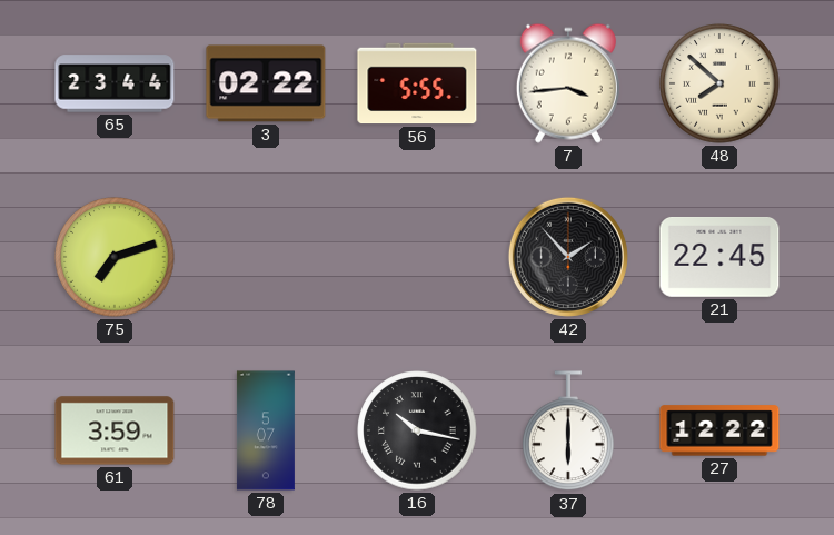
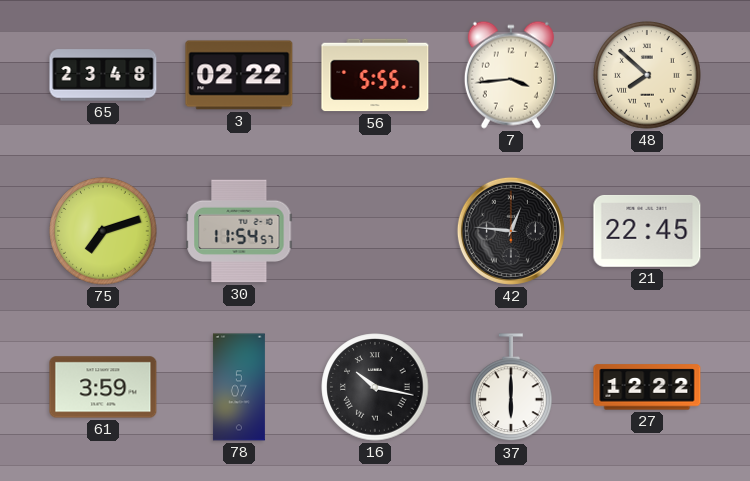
65: 23:44 -> 23:48
30: none -> 11:54
42: 1:53 -> 12:46
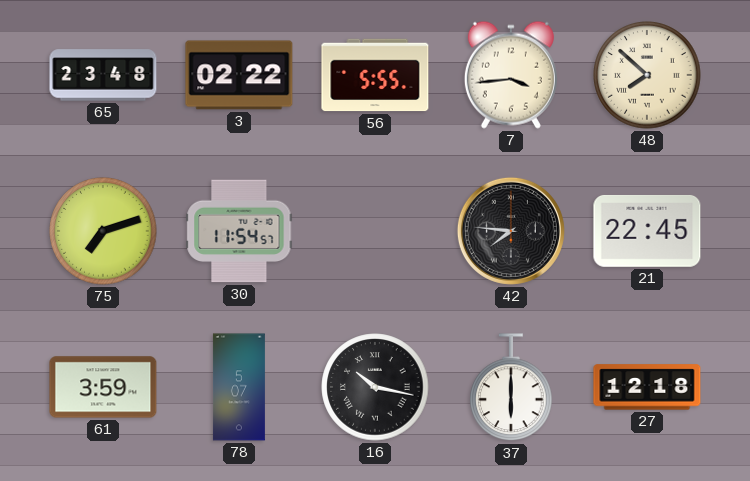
42: 12:46 -> 7:46
27: 12:22 -> 12:18
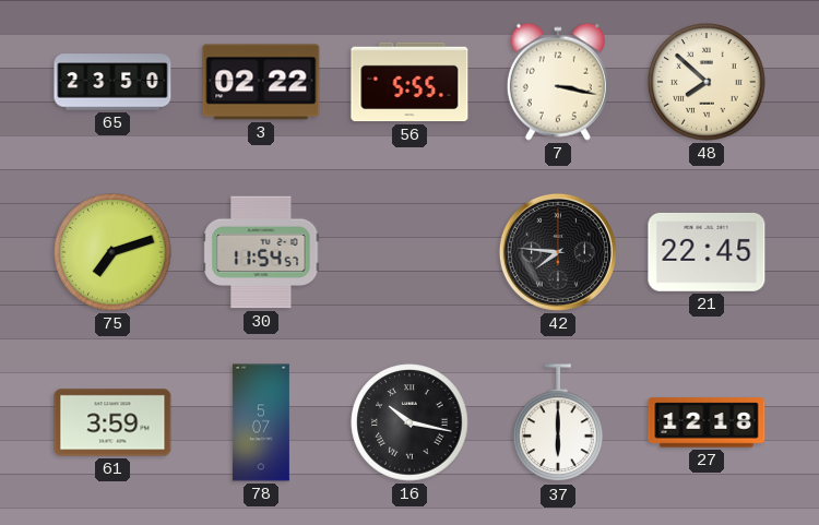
65: 23:48 -> 23:50
7: 3:44 -> 3:17
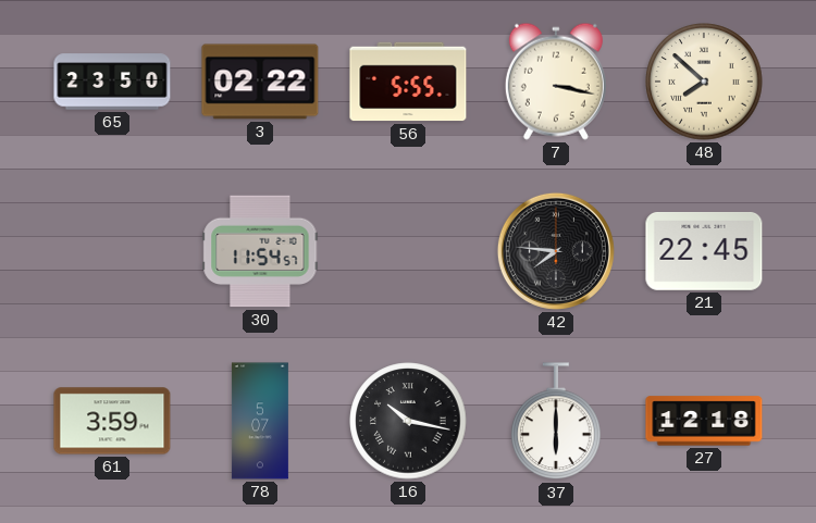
75: 7:12 -> none
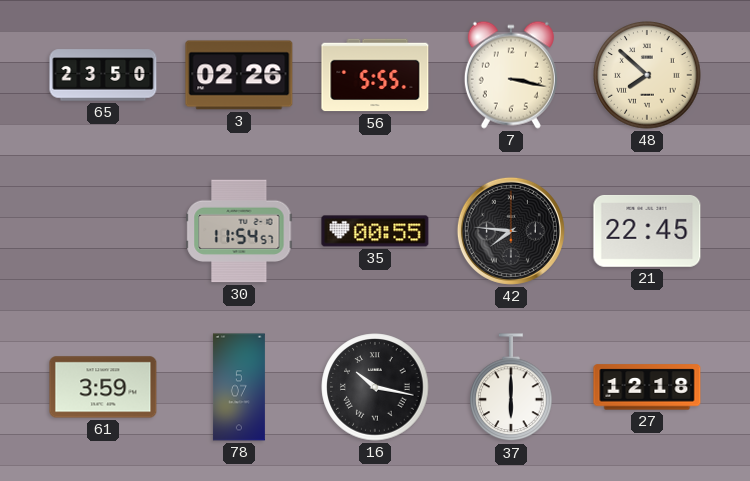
3: 02:22 -> 02:26
35: none -> 00:55
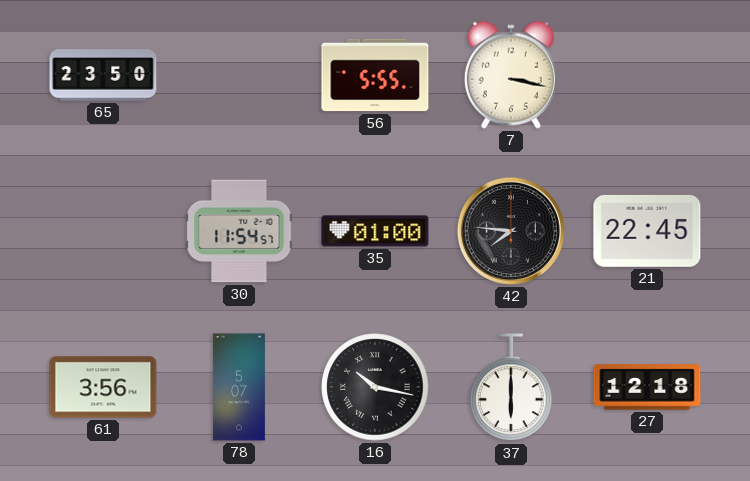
3: 02:26 -> none
48: 7:52 -> none
35: 00:55 -> 01:00
61: 3:59 -> 3:56
